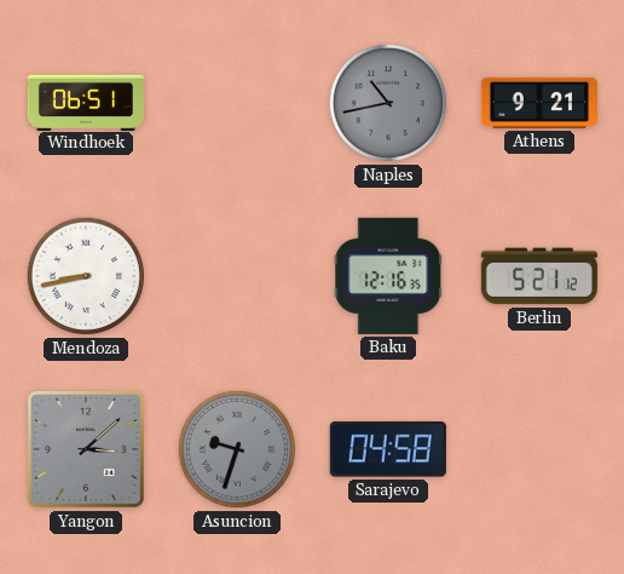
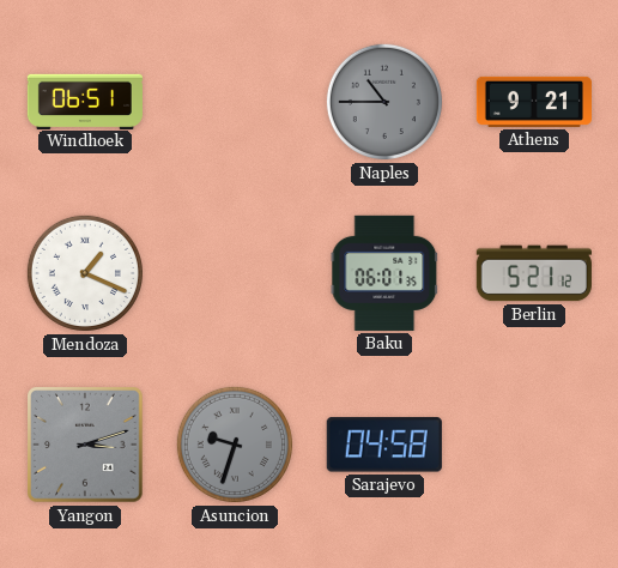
Naples: 10:43 -> 10:45
Mendoza: 8:43 -> 1:19
Baku: 12:16 -> 06:01
Yangon: 3:08 -> 3:12
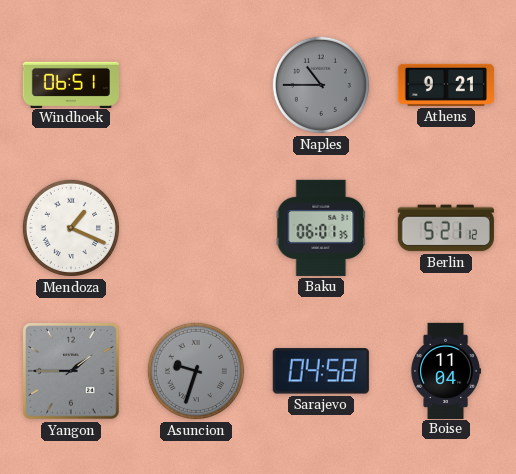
Yangon: 3:12 -> 1:45
Boise: none -> 11:04
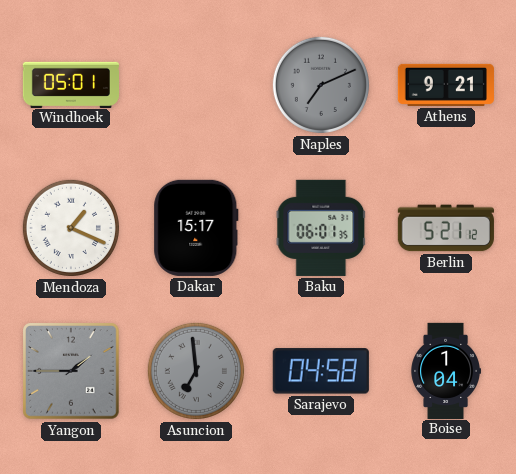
Windhoek: 06:51 -> 05:01
Naples: 10:45 -> 7:11
Dakar: none -> 15:17
Asuncion: 9:33 -> 6:59
Boise: 11:04 -> 1:04
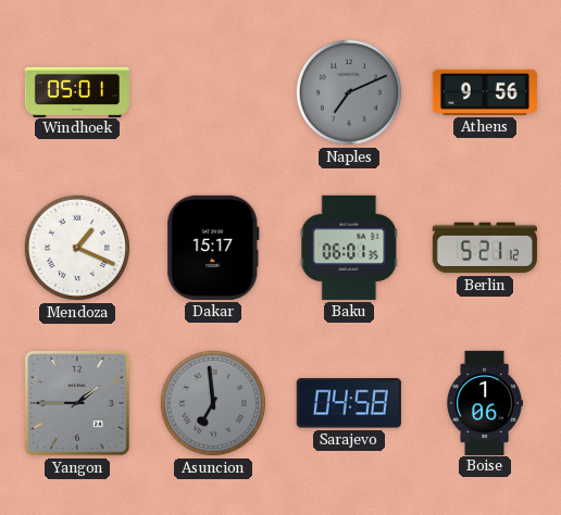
Athens: 9:21 -> 9:56
Boise: 1:04 -> 1:06
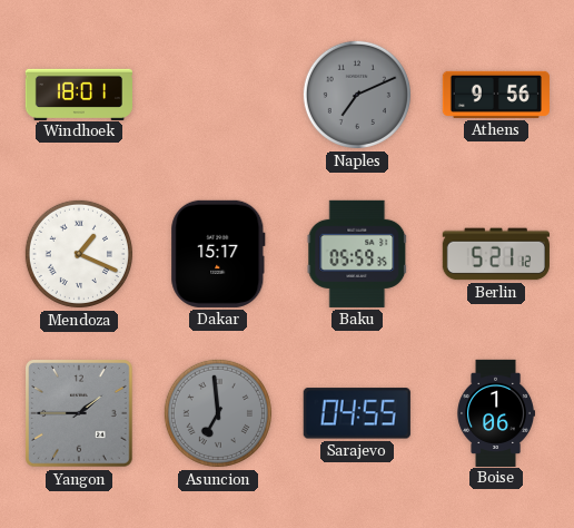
Windhoek: 05:01 -> 18:01
Baku: 06:01 -> 05:59
Sarajevo: 04:58 -> 04:55
